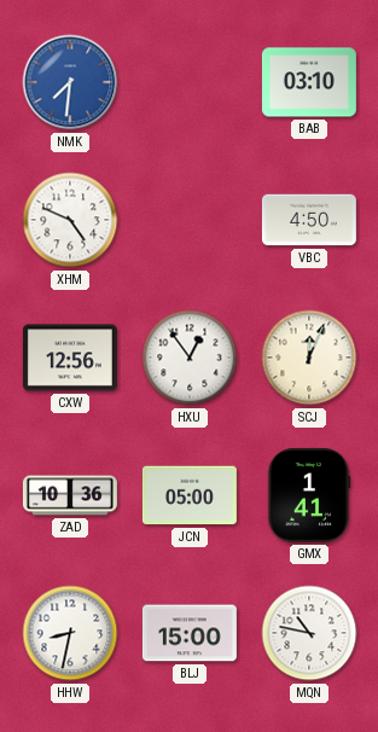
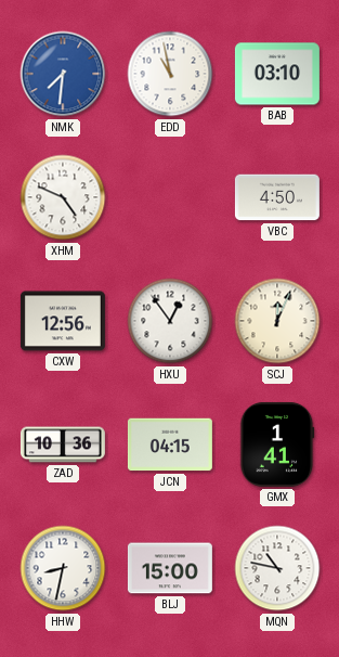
EDD: none -> 10:58
JCN: 05:00 -> 04:15
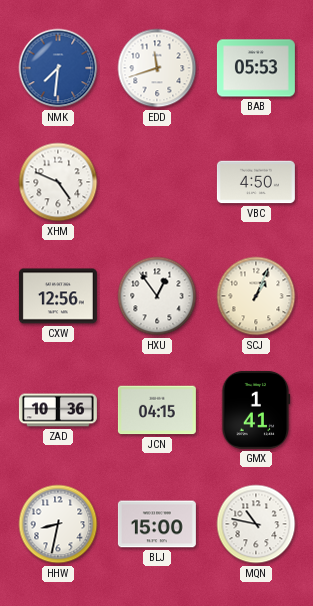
EDD: 10:58 -> 11:42
BAB: 03:10 -> 05:53
SCJ: 12:04 -> 1:04
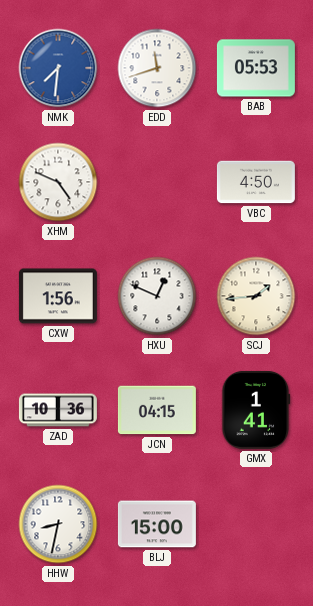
CXW: 12:56 -> 1:56
HXU: 12:54 -> 12:49
SCJ: 1:04 -> 1:44
MQN: 10:47 -> none
